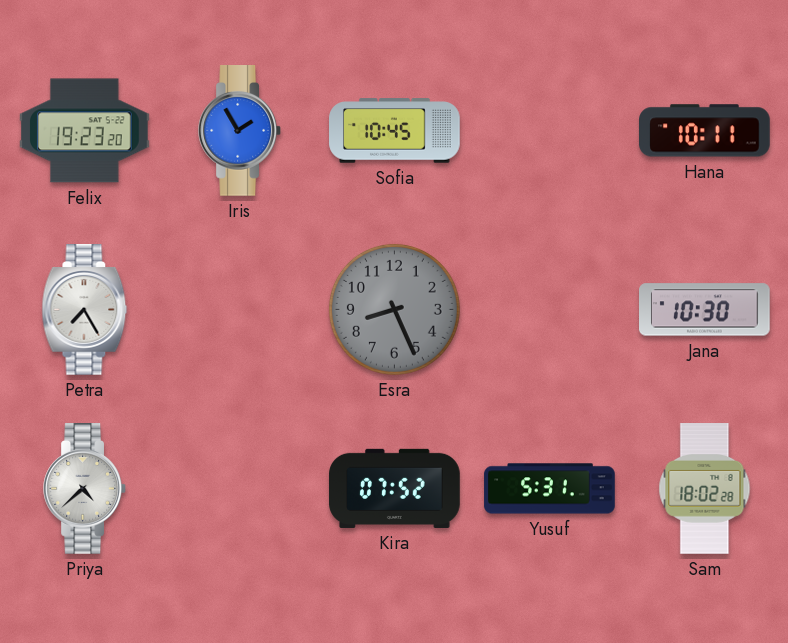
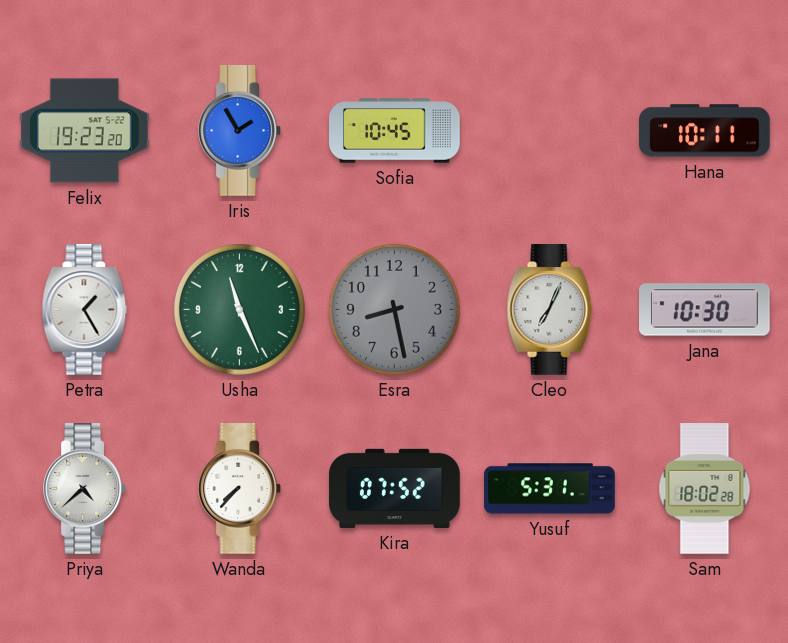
Petra: 7:25 -> 1:25
Usha: none -> 11:26
Esra: 8:26 -> 8:28
Cleo: none -> 7:04
Wanda: none -> 7:37
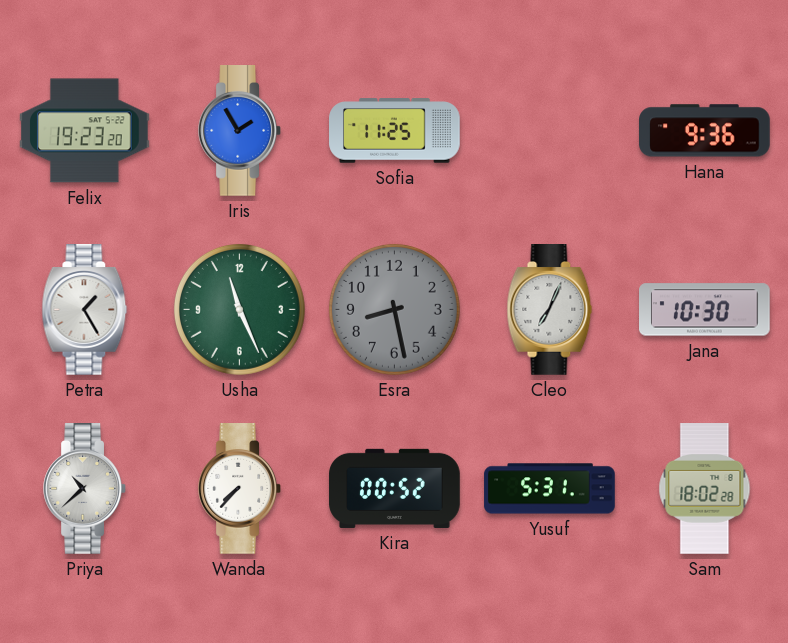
Sofia: 10:45 -> 11:25
Hana: 10:11 -> 9:36
Priya: 4:38 -> 10:38
Kira: 07:52 -> 00:52
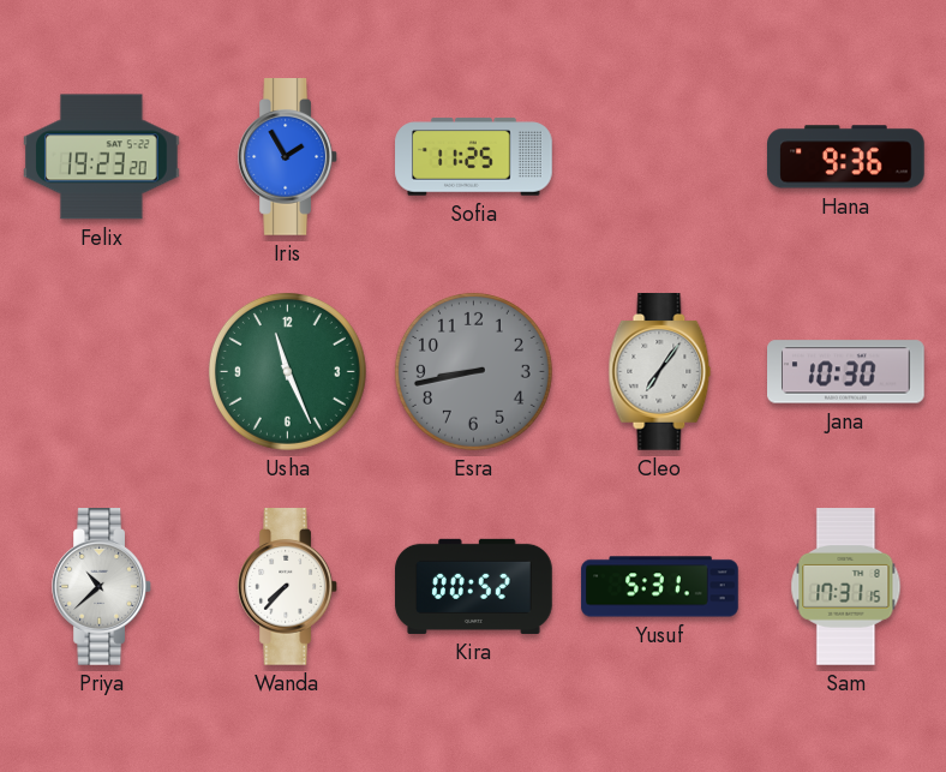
Petra: 1:25 -> none
Esra: 8:28 -> 8:43
Cleo: 7:04 -> 7:06
Sam: 18:02 -> 17:31
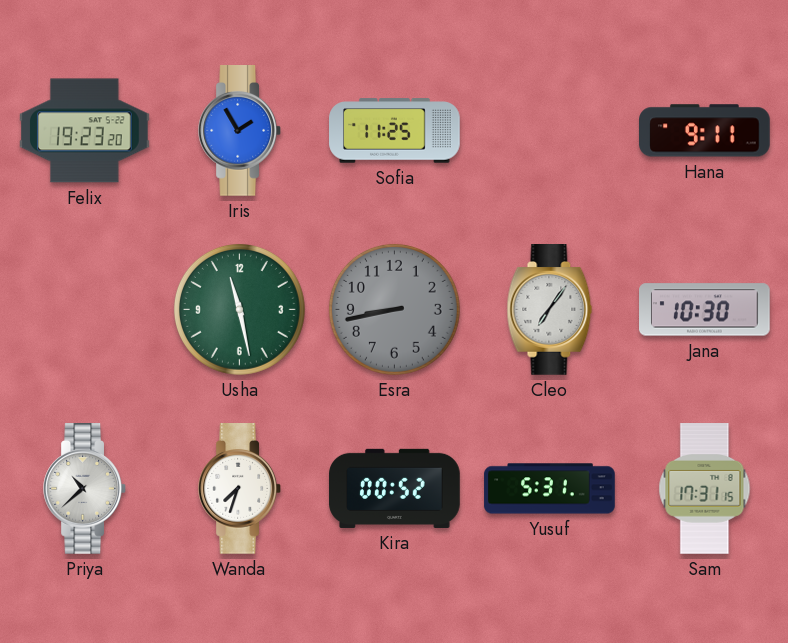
Hana: 9:36 -> 9:11
Usha: 11:26 -> 11:28
Wanda: 7:37 -> 7:33
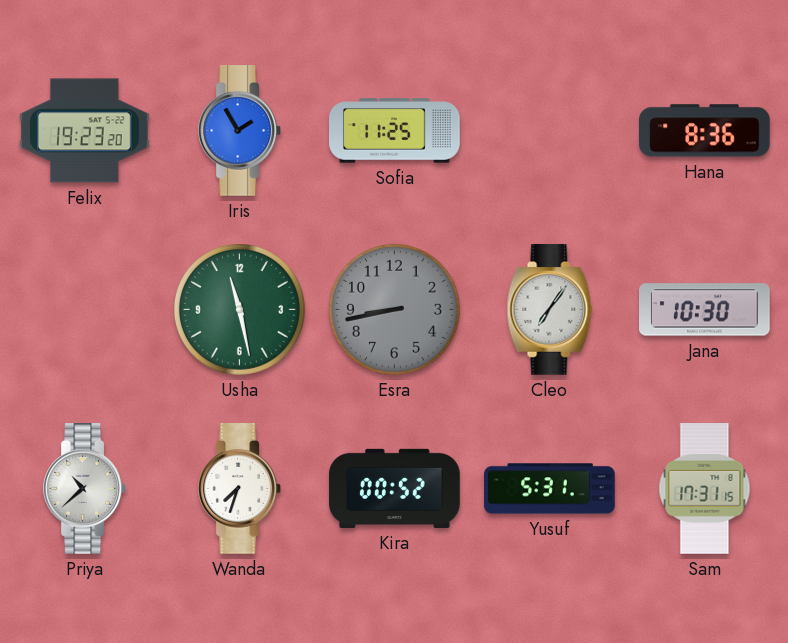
Hana: 9:11 -> 8:36
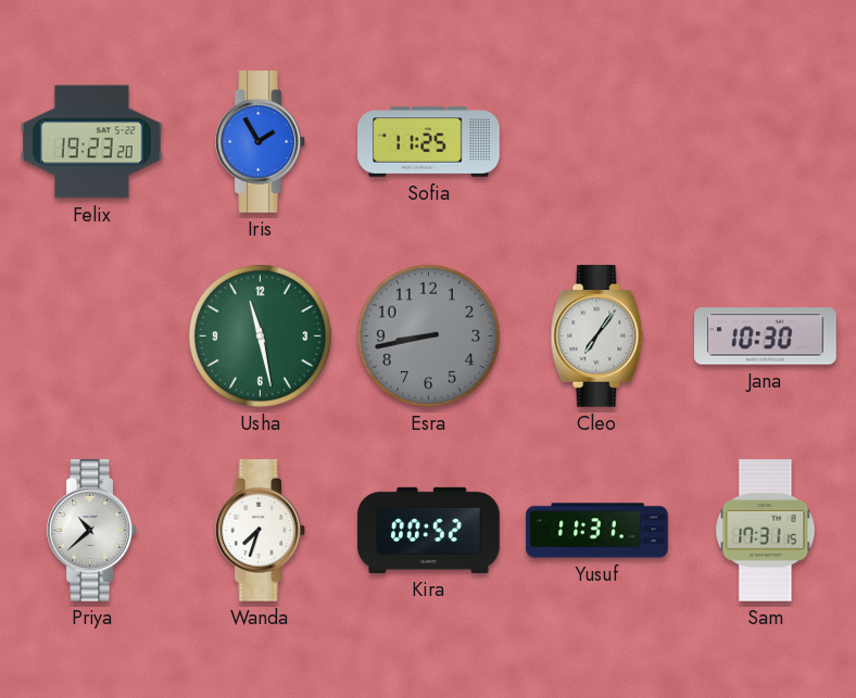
Hana: 8:36 -> none
Yusuf: 5:31 -> 11:31
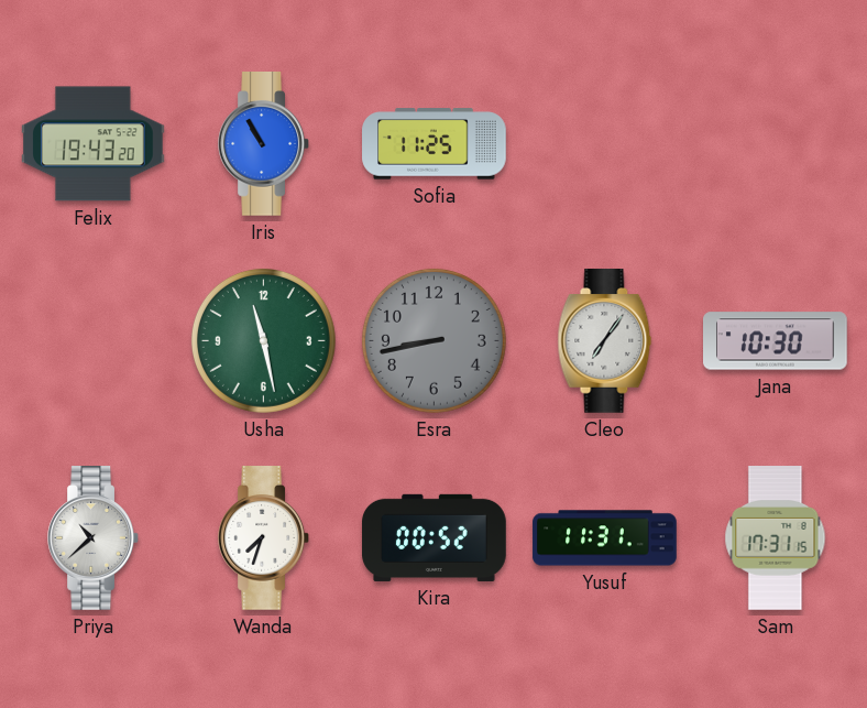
Felix: 19:23 -> 19:43
Iris: 1:55 -> 10:55
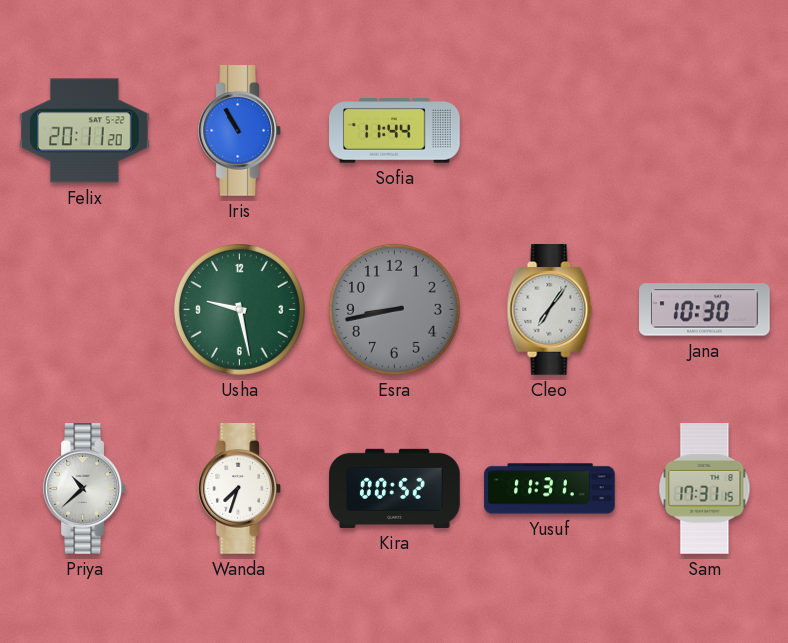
Felix: 19:43 -> 20:11
Sofia: 11:25 -> 11:44
Usha: 11:28 -> 9:28
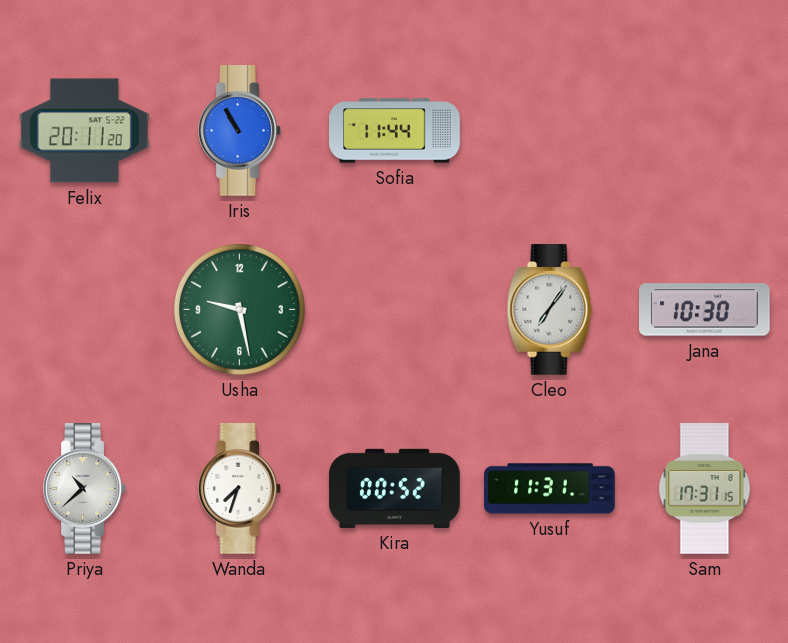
Esra: 8:43 -> none
